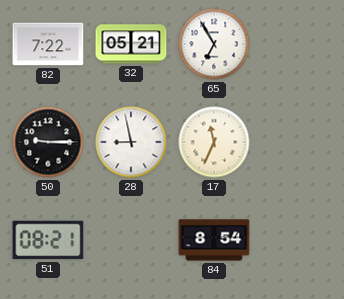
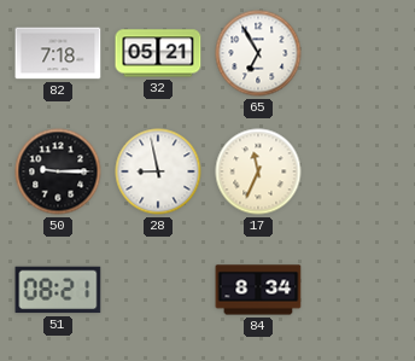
82: 7:22 -> 7:18
84: 8:54 -> 8:34
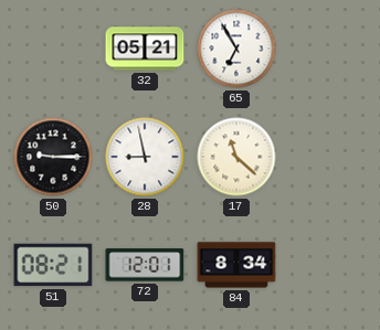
82: 7:18 -> none
17: 11:34 -> 11:22
72: none -> 12:01
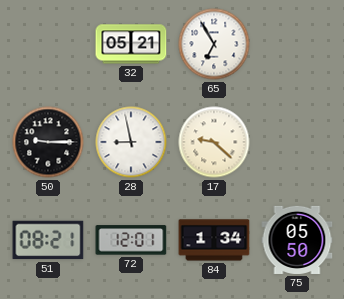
17: 11:22 -> 9:22
84: 8:34 -> 1:34
75: none -> 05:50
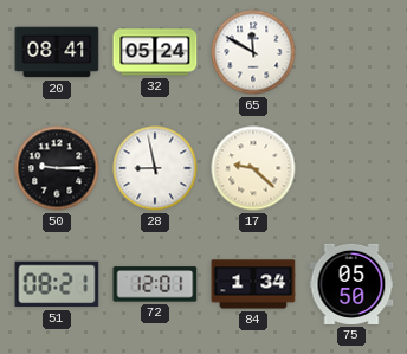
20: none -> 08:41
32: 05:21 -> 05:24
65: 6:55 -> 11:50
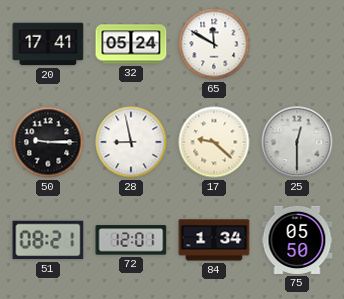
20: 08:41 -> 17:41
25: none -> 12:30
